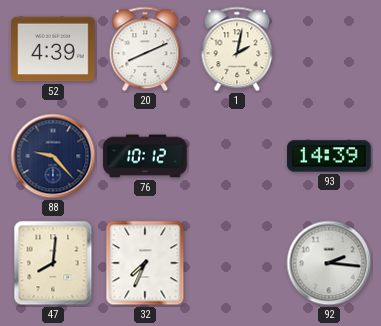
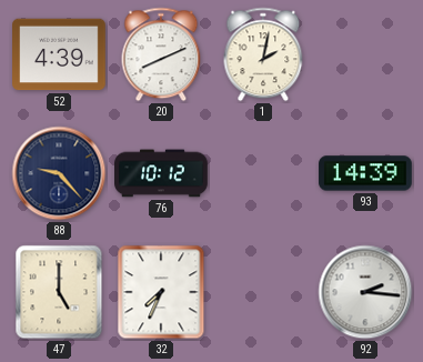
47: 8:01 -> 5:00
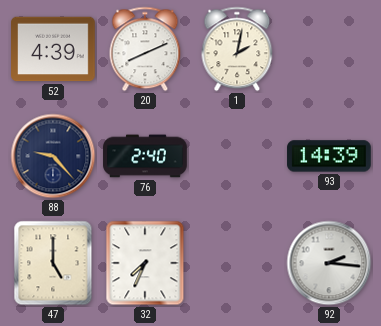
76: 10:12 -> 2:40
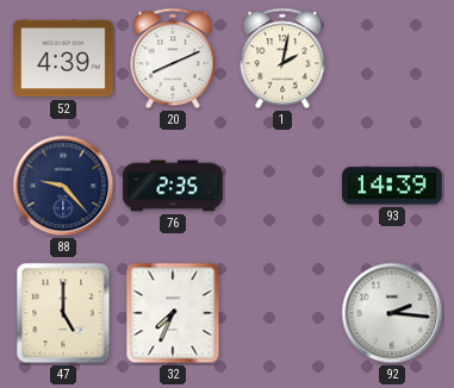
76: 2:40 -> 2:35
